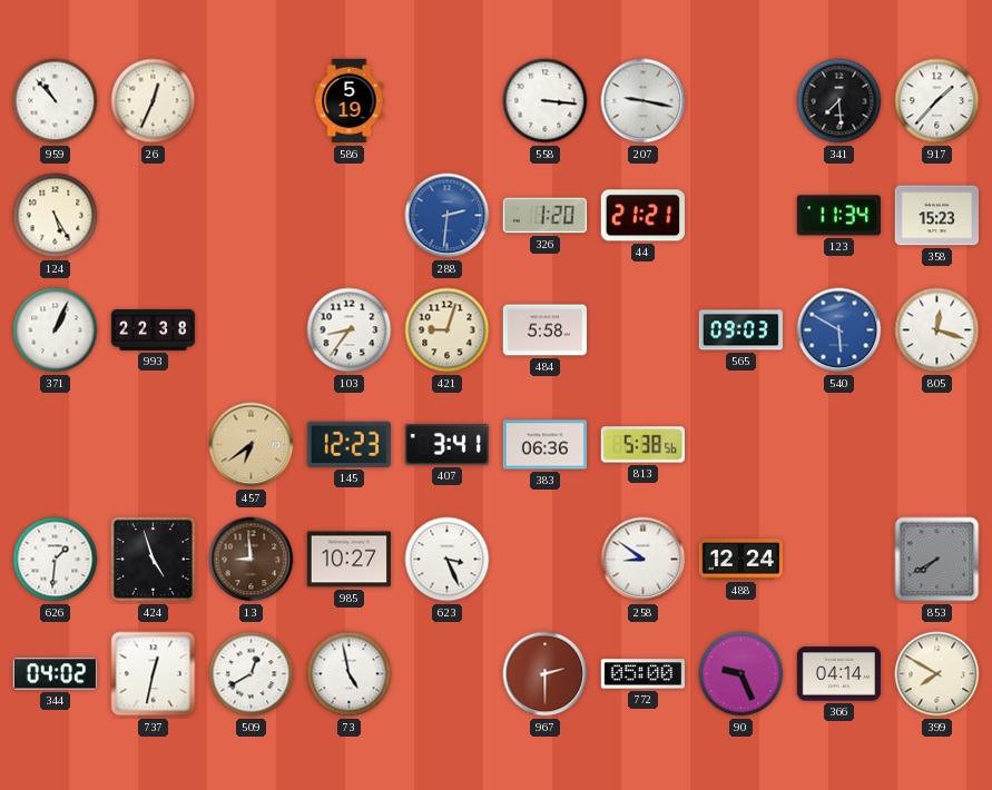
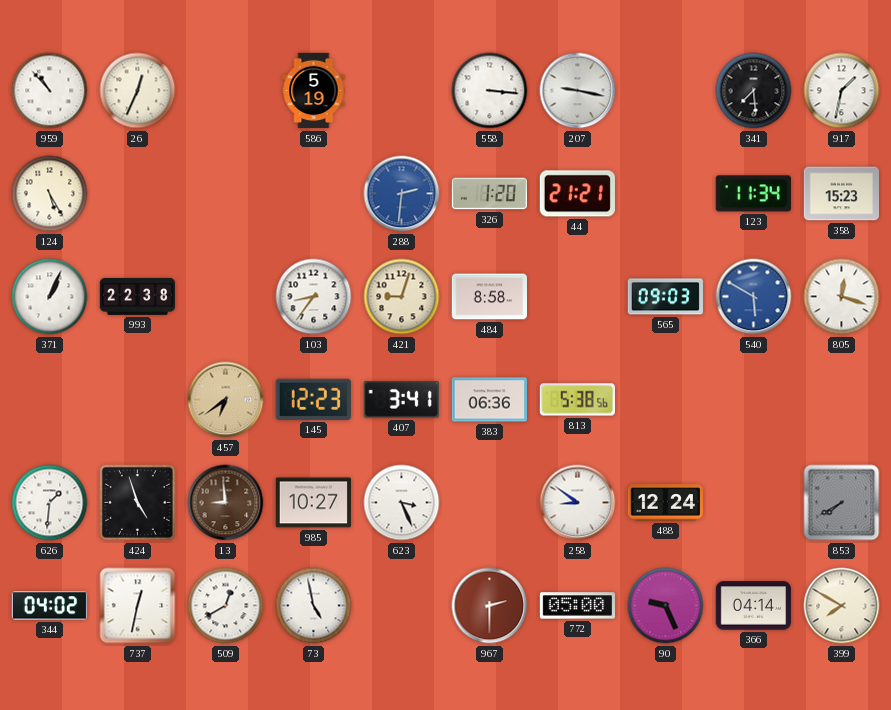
917: 1:37 -> 1:32
484: 5:58 -> 8:58
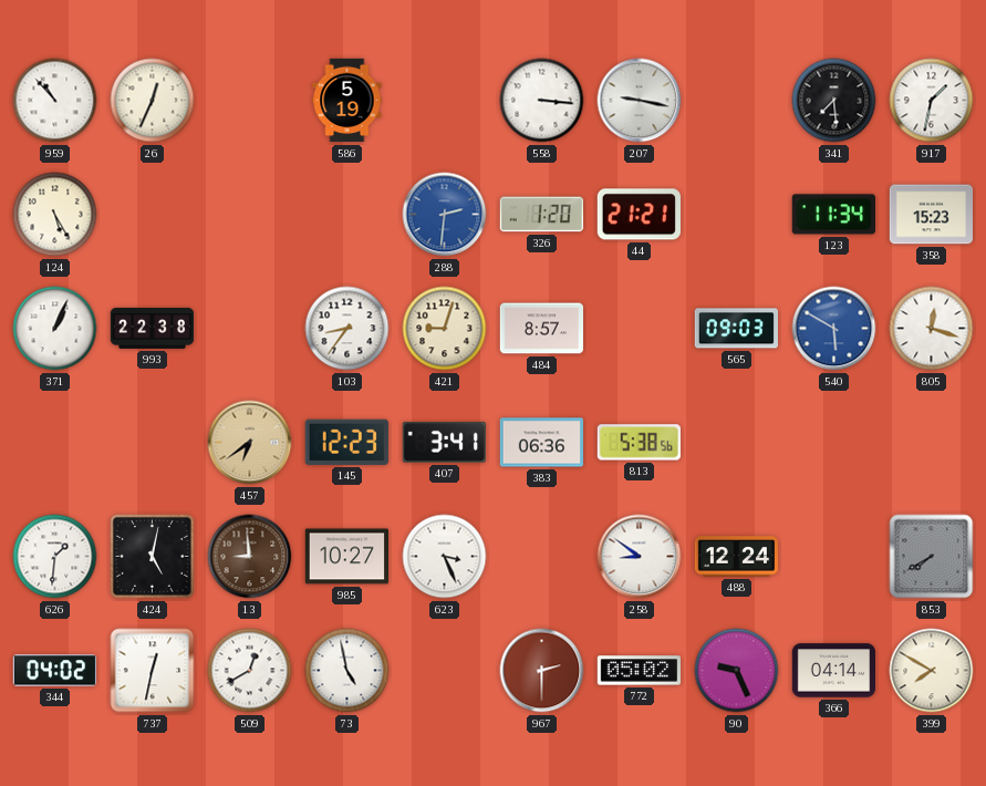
484: 8:58 -> 8:57
424: 4:57 -> 5:02
772: 05:00 -> 05:02
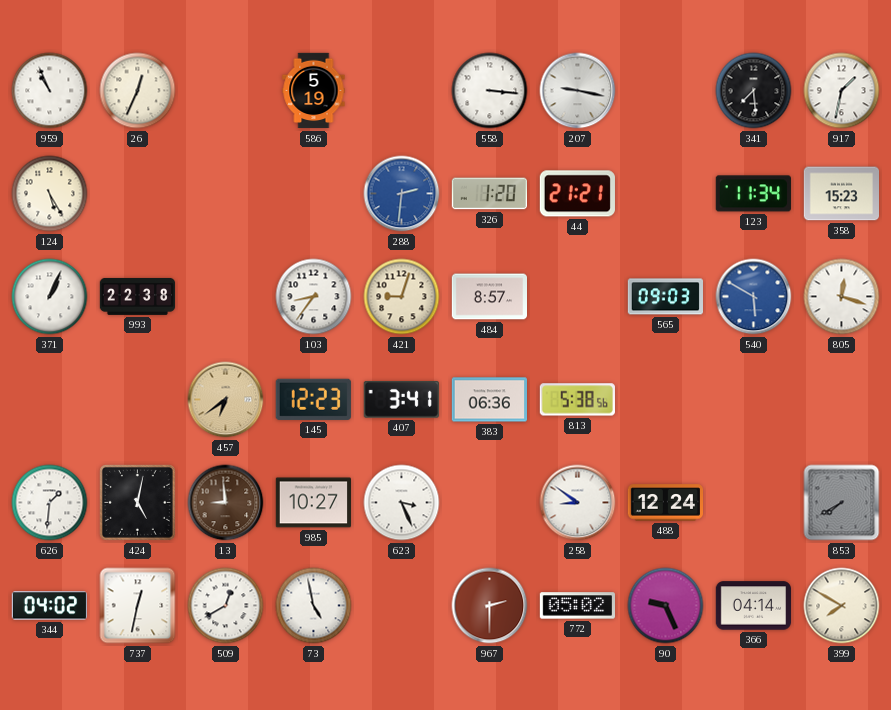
959: 10:53 -> 10:56
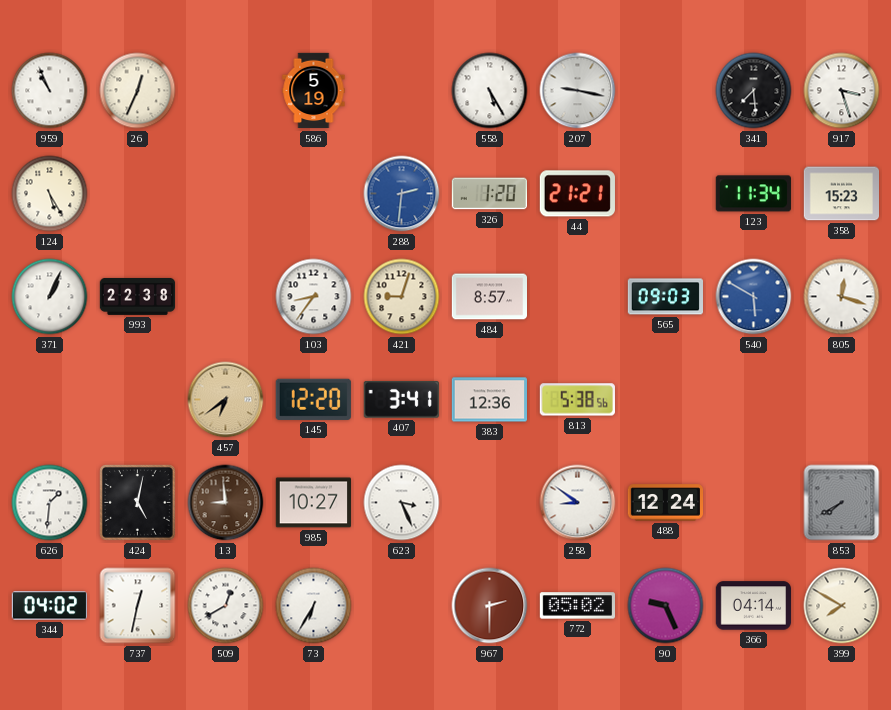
558: 3:16 -> 5:25
917: 1:32 -> 3:27
145: 12:23 -> 12:20
383: 06:36 -> 12:36
73: 4:58 -> 6:35
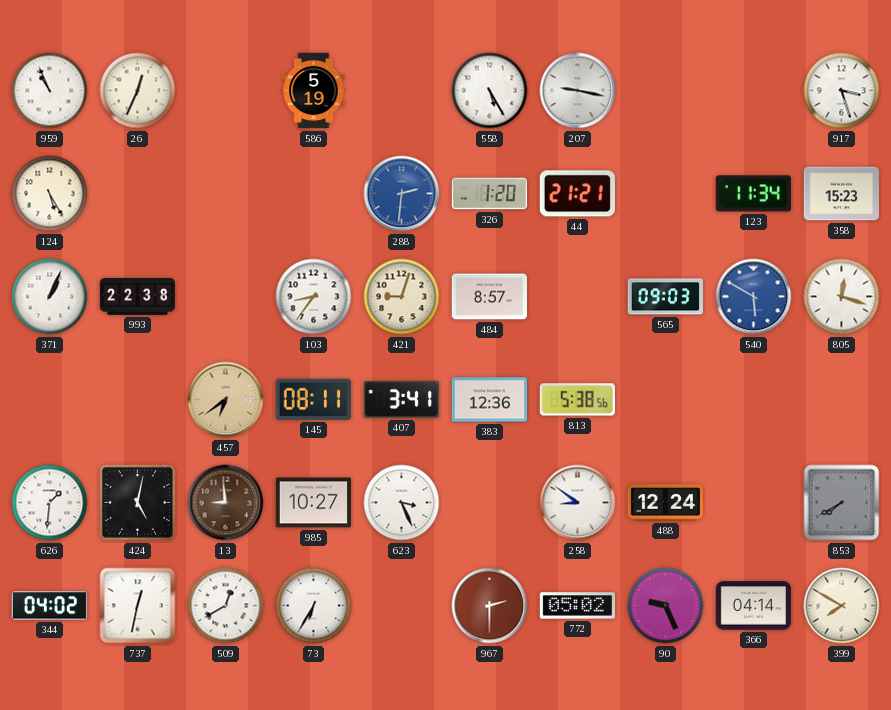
341: 7:29 -> none
145: 12:20 -> 08:11
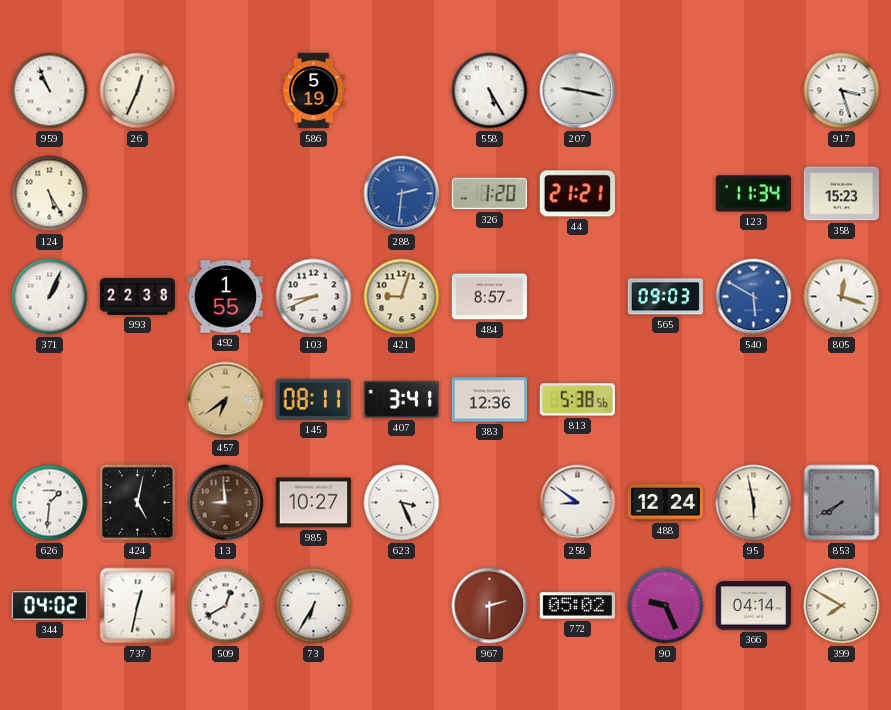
492: none -> 1:55
103: 8:36 -> 8:41
95: none -> 5:58
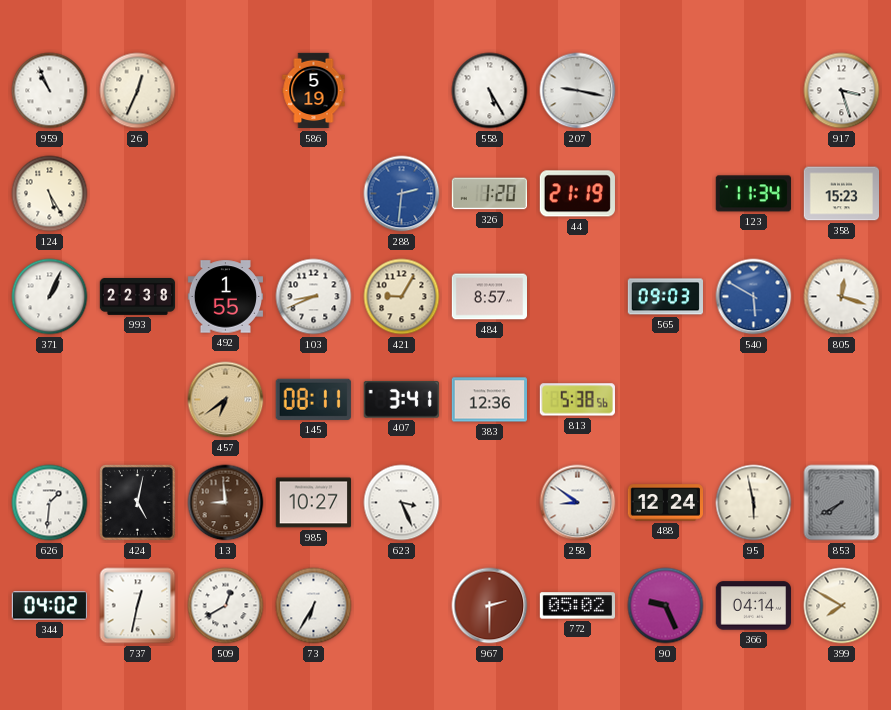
44: 21:21 -> 21:19
421: 9:03 -> 9:05
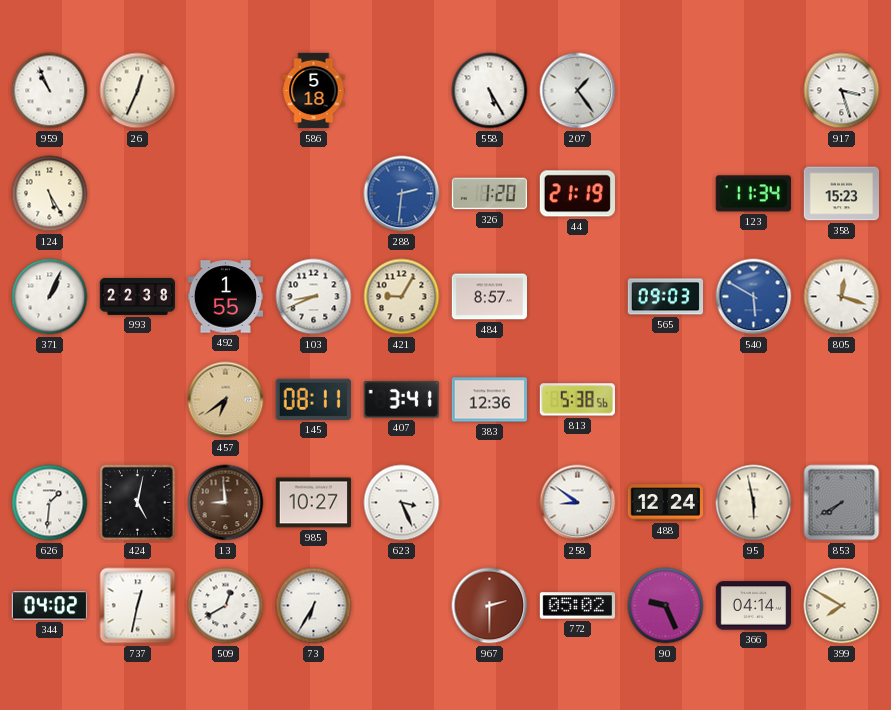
586: 5:19 -> 5:18
207: 9:17 -> 1:24
